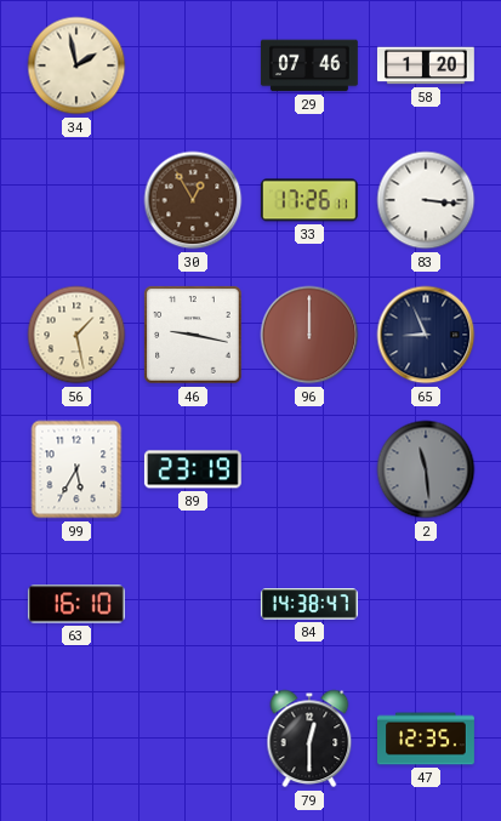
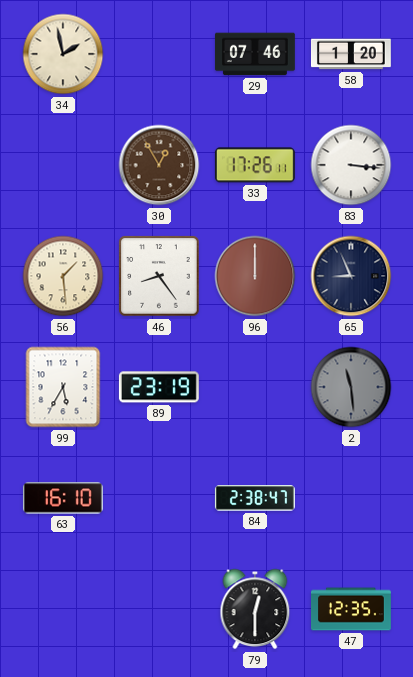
56: 1:28 -> 1:29
46: 9:17 -> 8:24
84: 14:38 -> 2:38
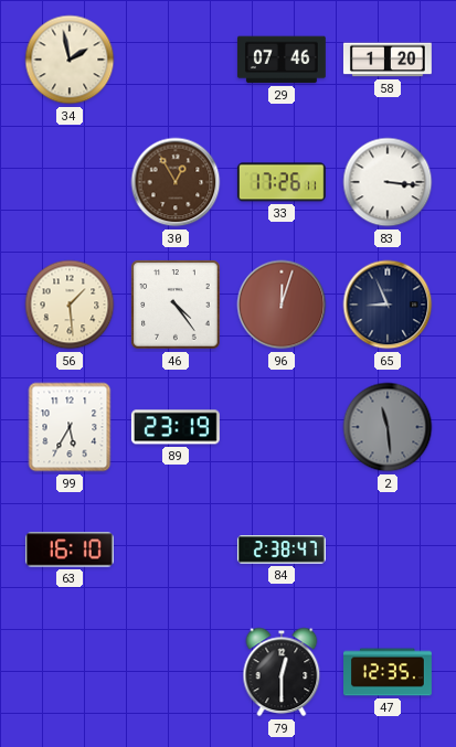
46: 8:24 -> 4:24
96: 12:00 -> 12:03
